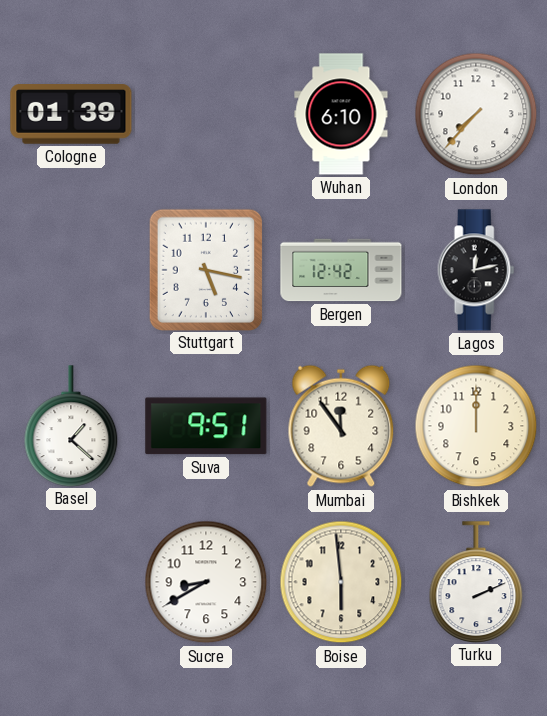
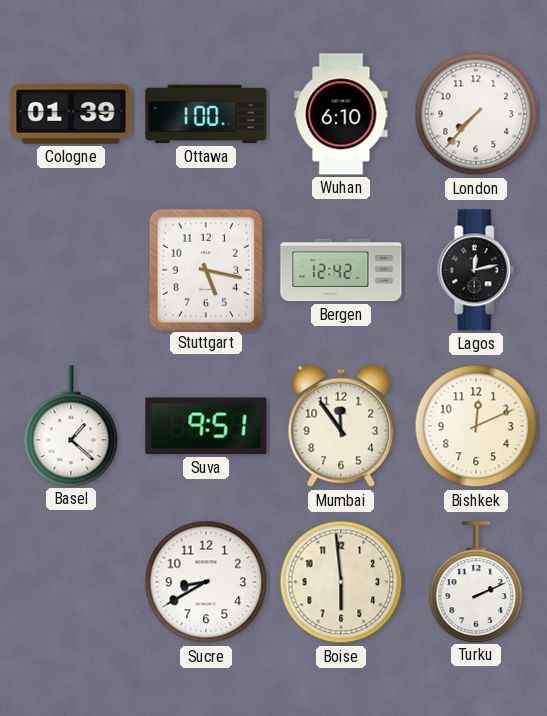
Ottawa: none -> 1:00
Bishkek: 12:00 -> 12:11
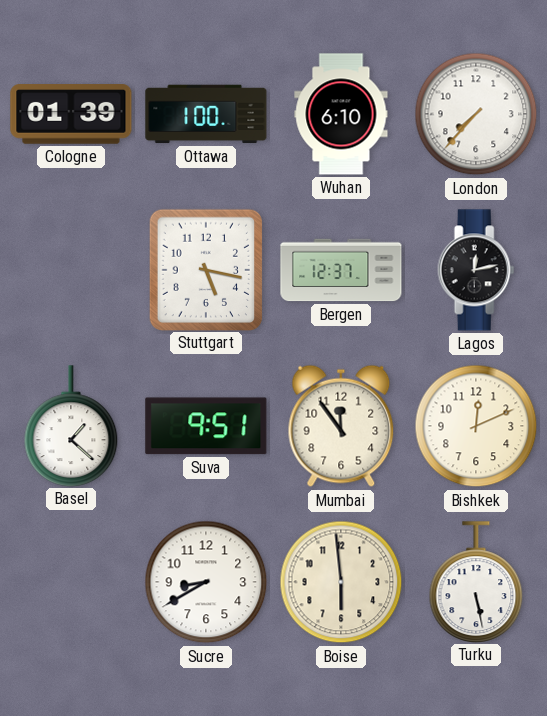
Bergen: 12:42 -> 12:37
Turku: 2:11 -> 5:28
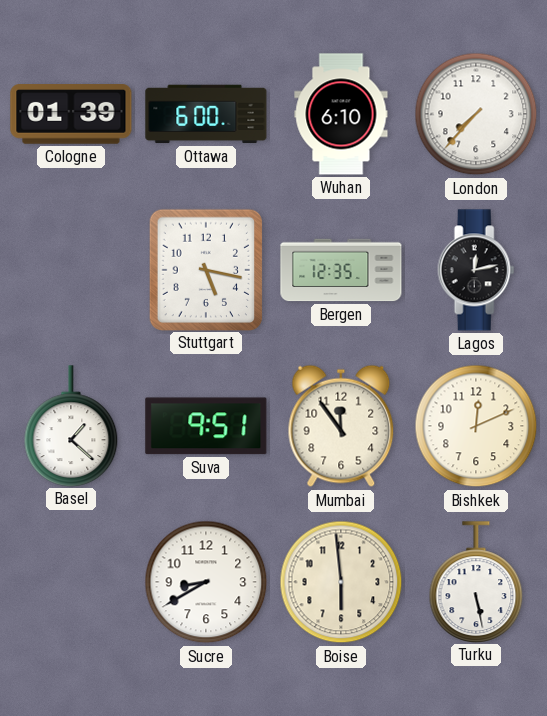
Ottawa: 1:00 -> 6:00
Bergen: 12:37 -> 12:35
